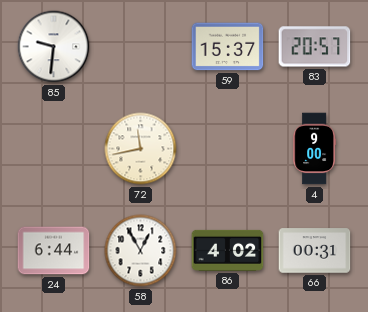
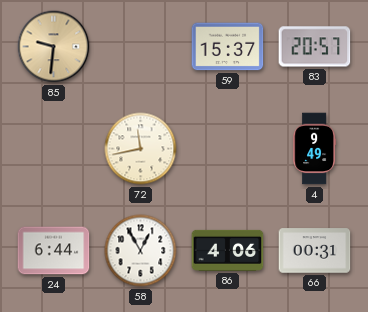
85 dial: white -> champagne
4: 9:00 -> 9:49
86: 4:02 -> 4:06
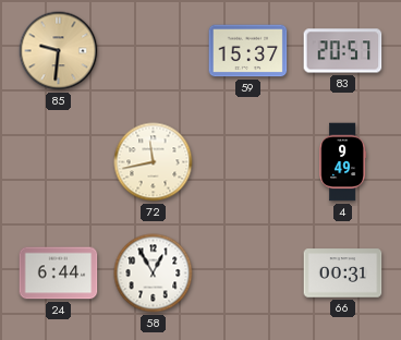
86: 4:06 -> none
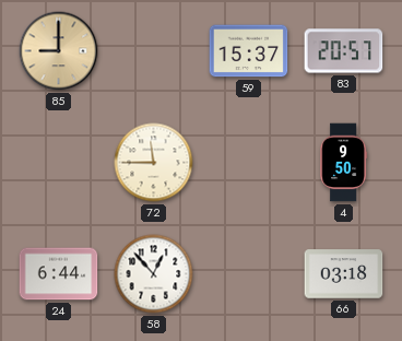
85: 9:31 -> 9:00
72: 11:43 -> 11:45
4: 9:49 -> 9:50
58: 12:55 -> 12:53
66: 00:31 -> 03:18
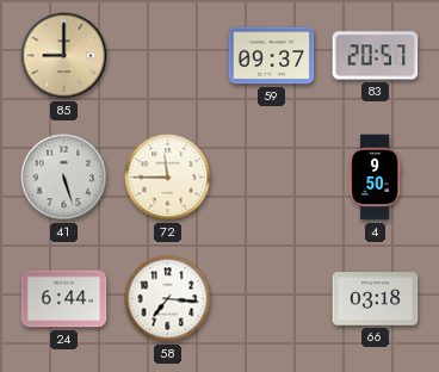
59: 15:37 -> 09:37
41: none -> 5:27
58: 12:53 -> 7:16
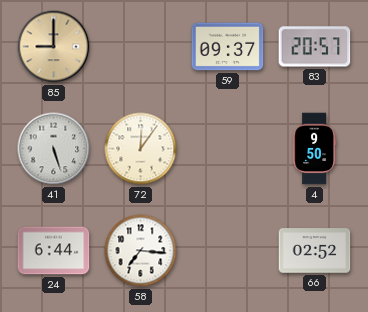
72: 11:45 -> 12:06
66: 03:18 -> 02:52
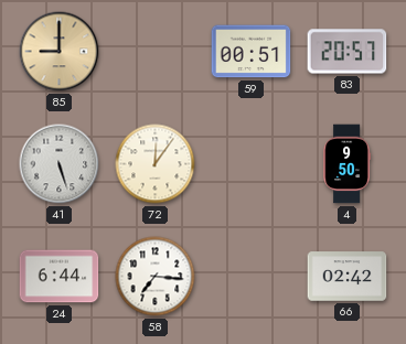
59: 09:37 -> 00:51
66: 02:52 -> 02:42
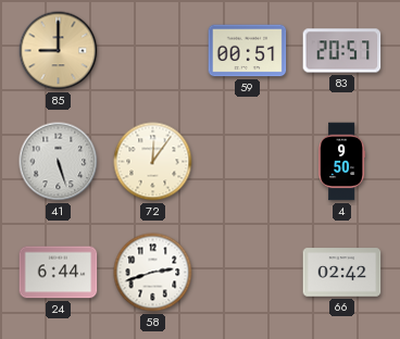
58: 7:16 -> 2:42
